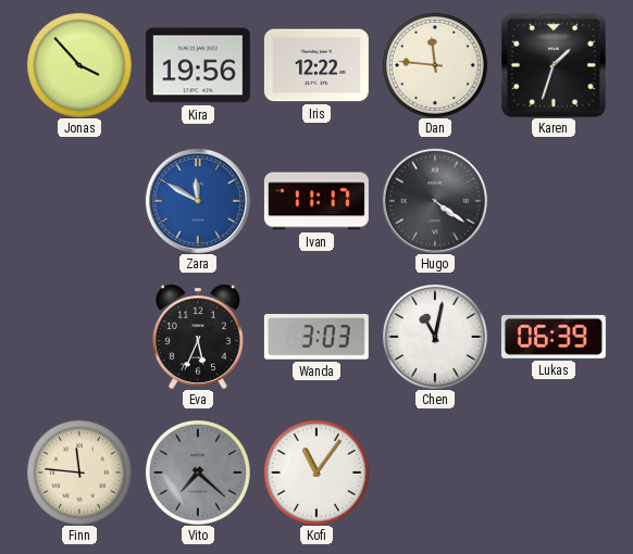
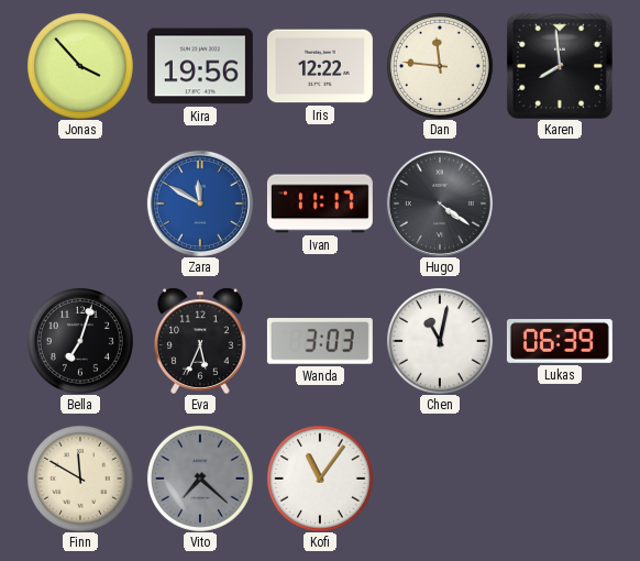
Karen: 1:33 -> 7:59
Bella: none -> 7:03
Finn: 11:46 -> 11:50
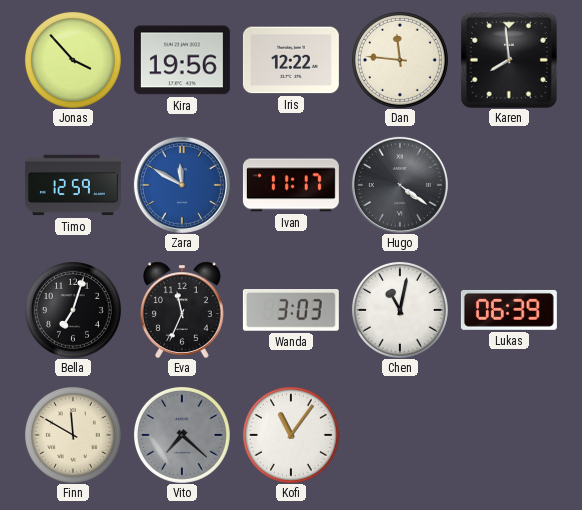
Timo: none -> 12:59
Eva: 5:34 -> 11:34
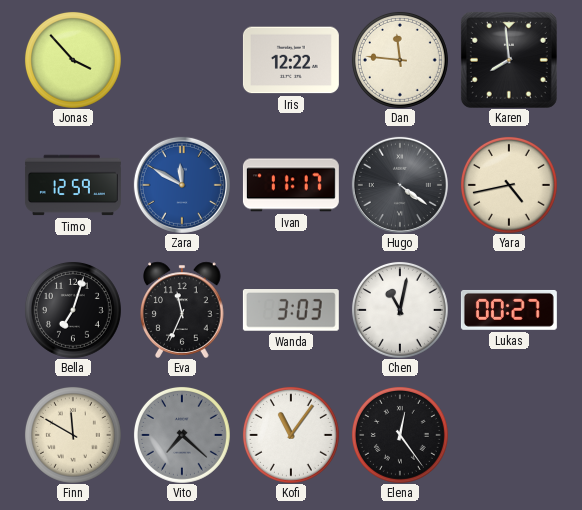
Kira: 19:56 -> none
Yara: none -> 4:43
Lukas: 06:39 -> 00:27
Elena: none -> 12:24
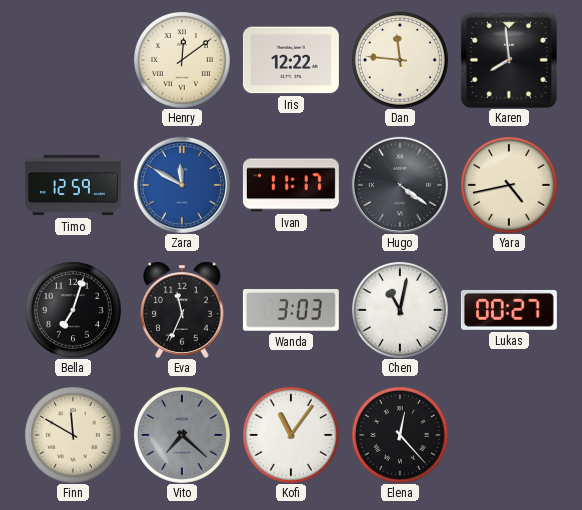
Jonas: 3:53 -> none
Henry: none -> 12:09
Elena: 12:24 -> 12:23
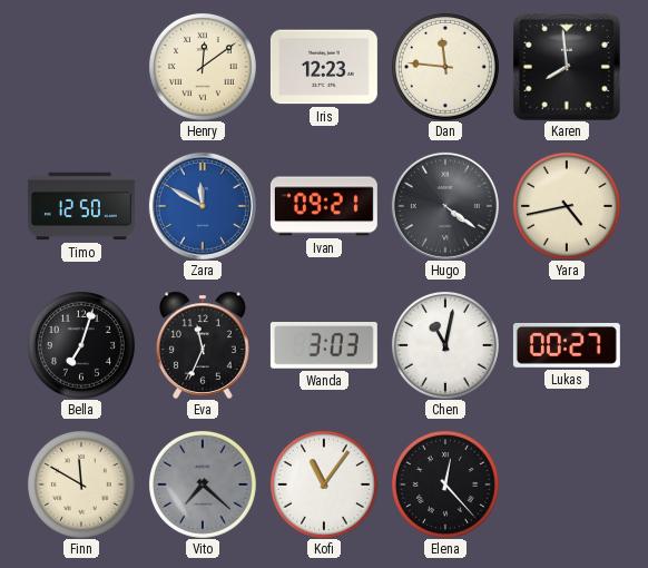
Iris: 12:22 -> 12:23
Timo: 12:59 -> 12:50
Ivan: 11:17 -> 09:21
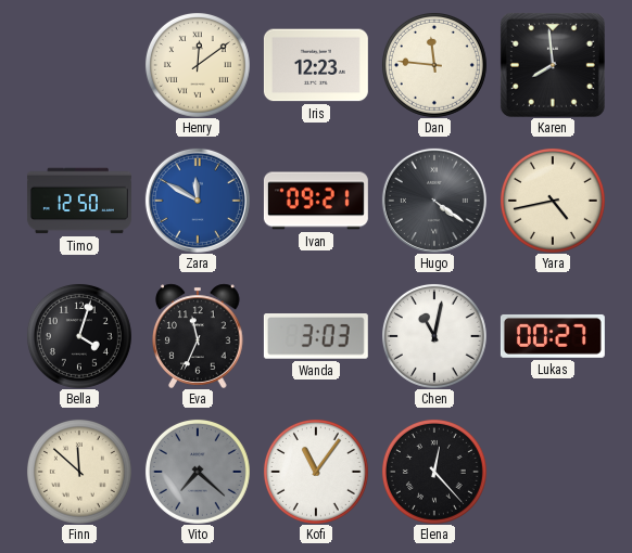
Bella: 7:03 -> 4:03
Finn: 11:50 -> 11:52
